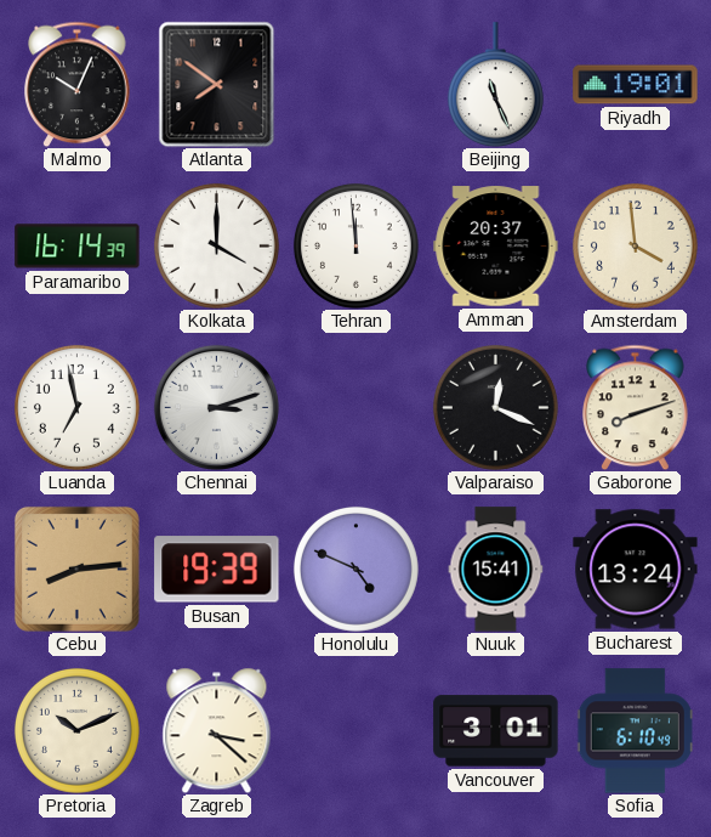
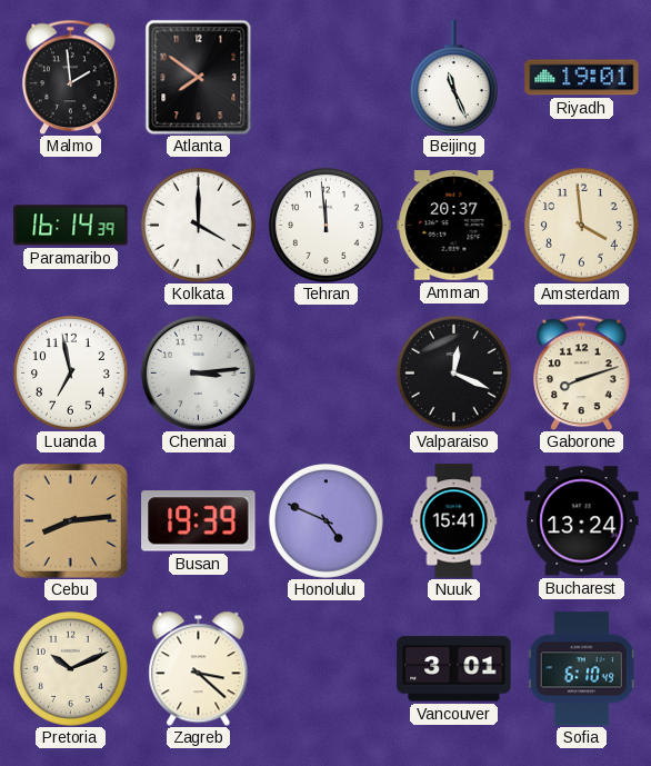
Malmo: 10:04 -> 1:59
Chennai: 3:12 -> 3:14
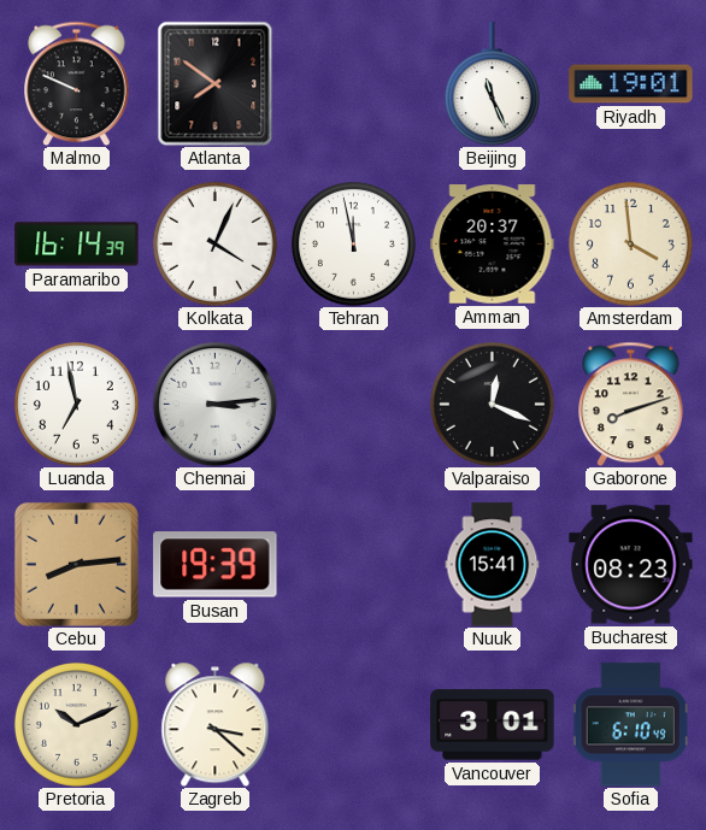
Malmo: 1:59 -> 9:49
Kolkata: 4:00 -> 4:04
Tehran: 11:59 -> 11:58
Honolulu: 4:49 -> none
Bucharest: 13:24 -> 08:23
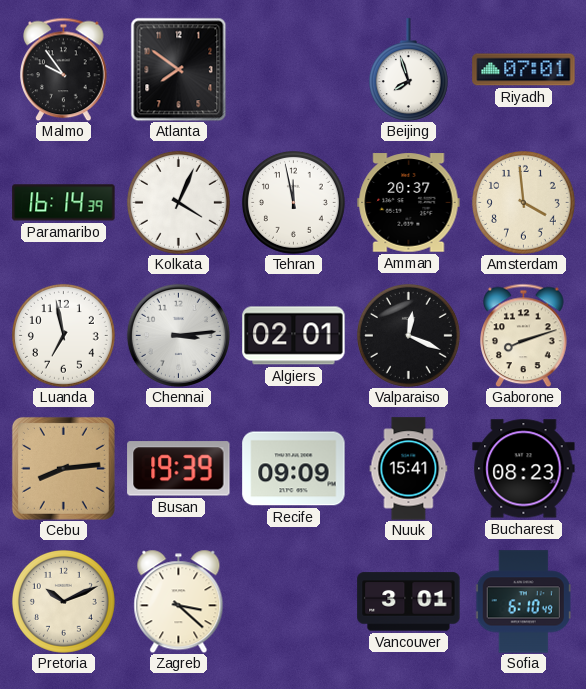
Malmo: 9:49 -> 9:54
Beijing: 11:26 -> 7:57
Riyadh: 19:01 -> 07:01
Algiers: none -> 02:01
Recife: none -> 09:09
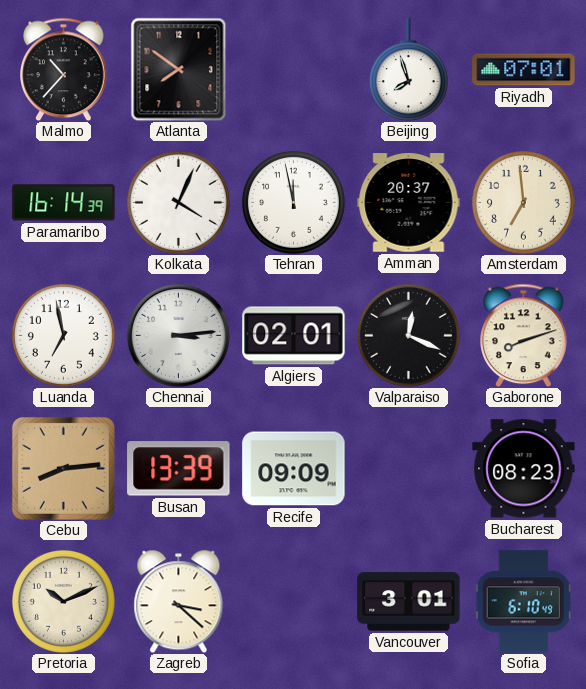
Malmo: 9:54 -> 10:37
Amsterdam: 3:59 -> 6:59
Busan: 19:39 -> 13:39
Nuuk: 15:41 -> none
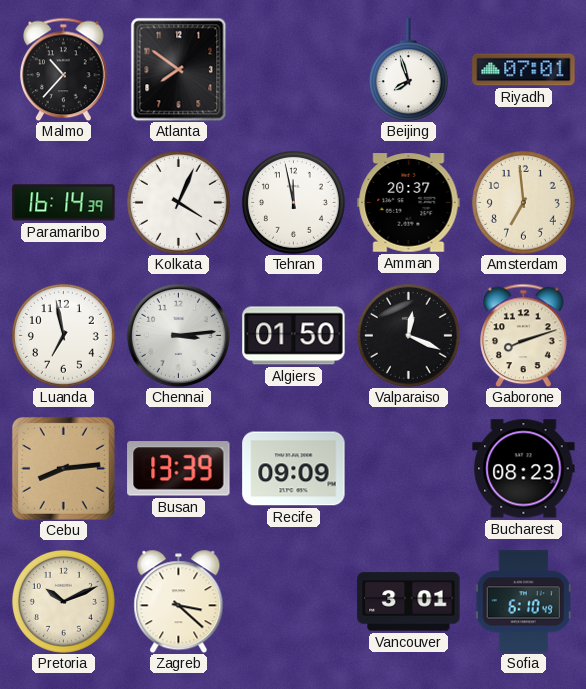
Algiers: 02:01 -> 01:50
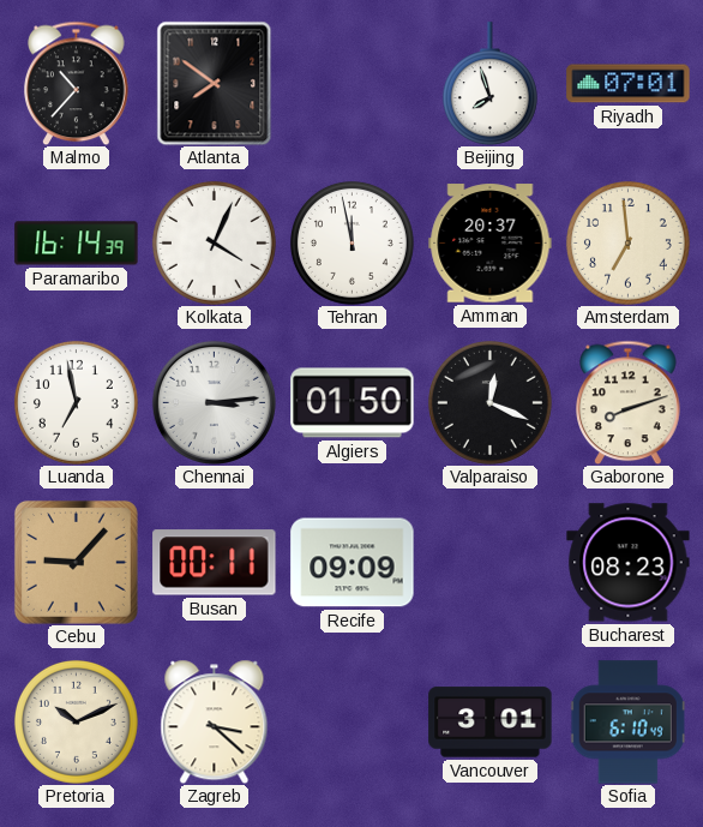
Cebu: 8:14 -> 9:07
Busan: 13:39 -> 00:11
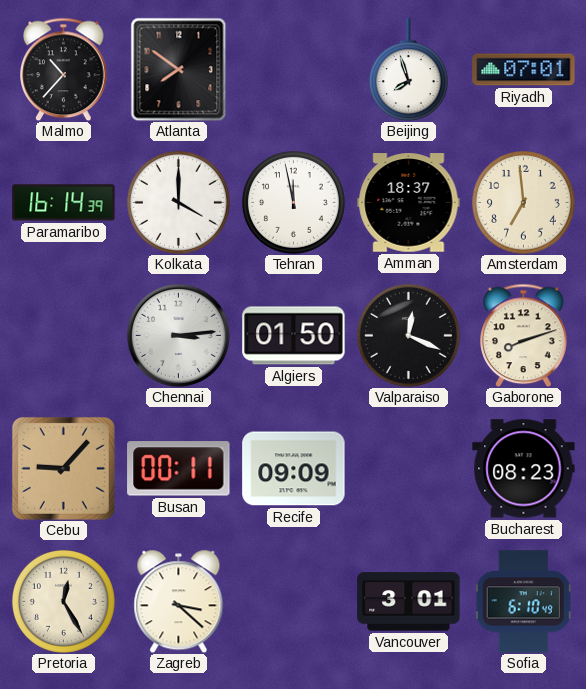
Kolkata: 4:04 -> 4:00
Amman: 20:37 -> 18:37
Luanda: 6:58 -> none
Pretoria: 10:11 -> 12:25
